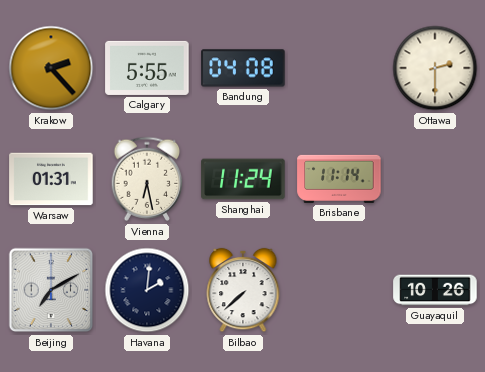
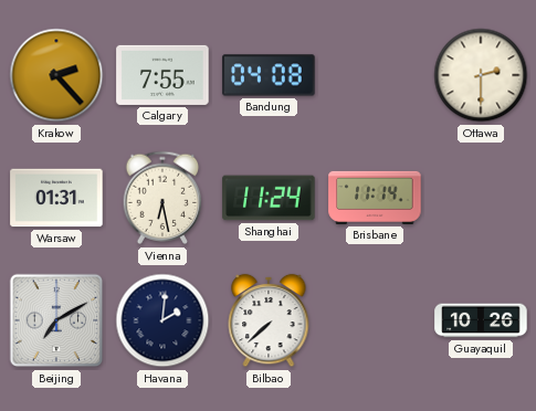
Calgary: 5:55 -> 7:55
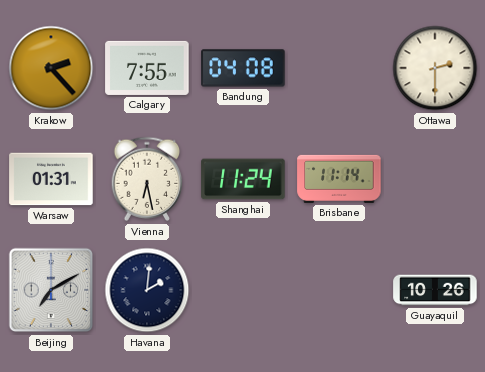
Bilbao: 7:38 -> none
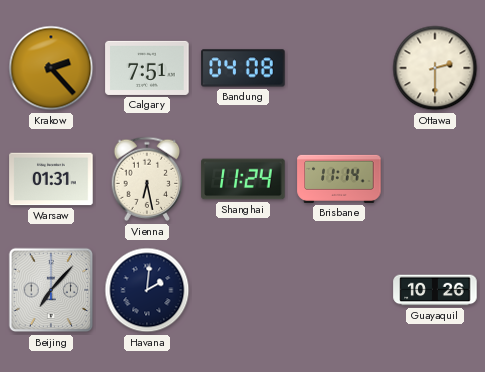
Calgary: 7:55 -> 7:51
Beijing: 7:10 -> 7:07
